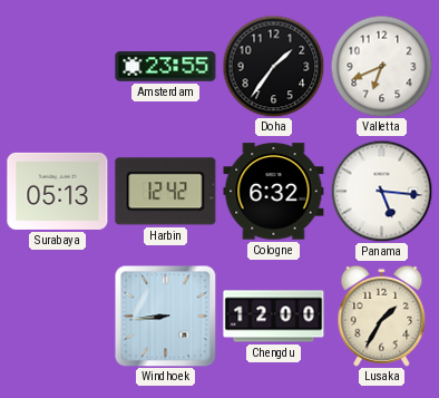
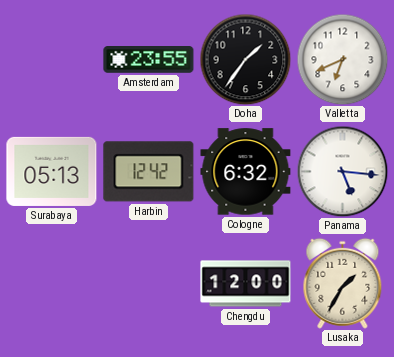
Windhoek: 8:44 -> none
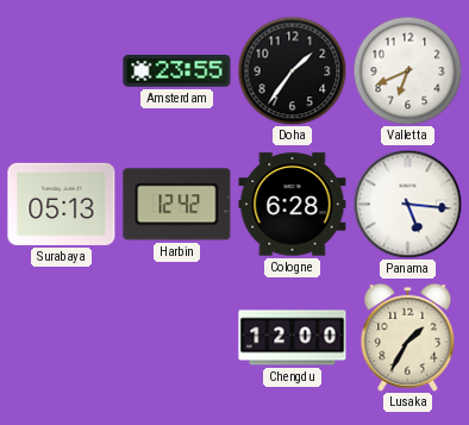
Cologne: 6:32 -> 6:28
